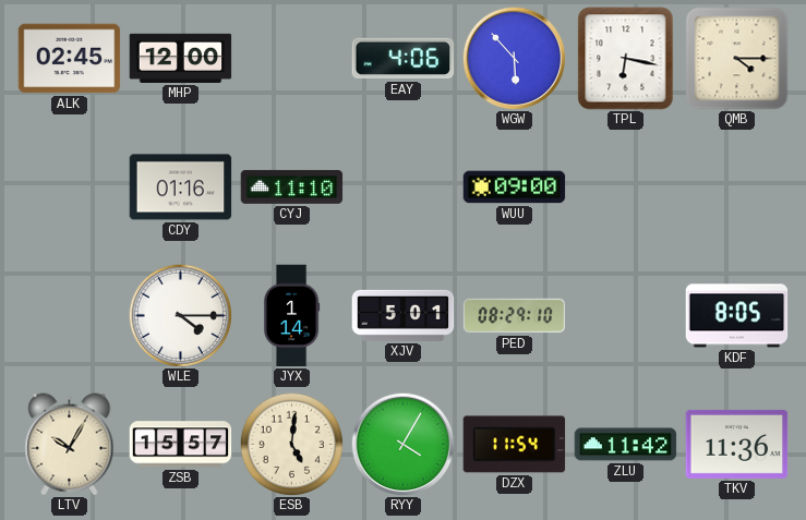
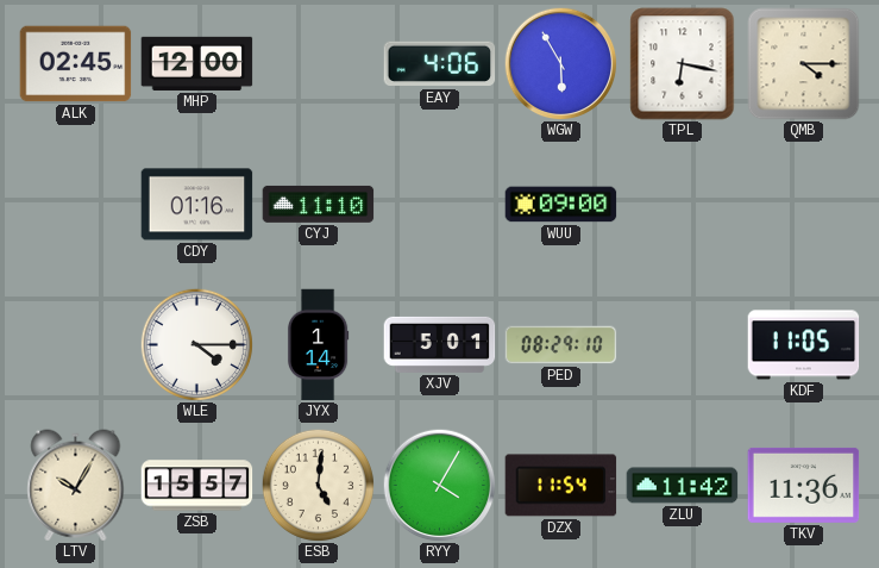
WGW: 5:53 -> 5:55
KDF: 8:05 -> 11:05
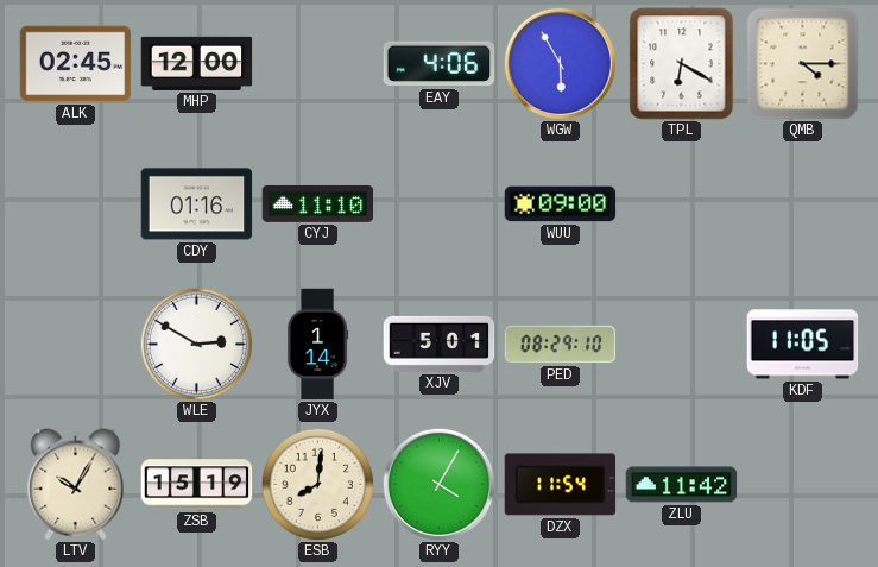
TPL: 6:17 -> 6:20
WLE: 4:15 -> 2:50
ZSB: 15:57 -> 15:19
ESB: 5:01 -> 8:01
TKV: 11:36 -> none
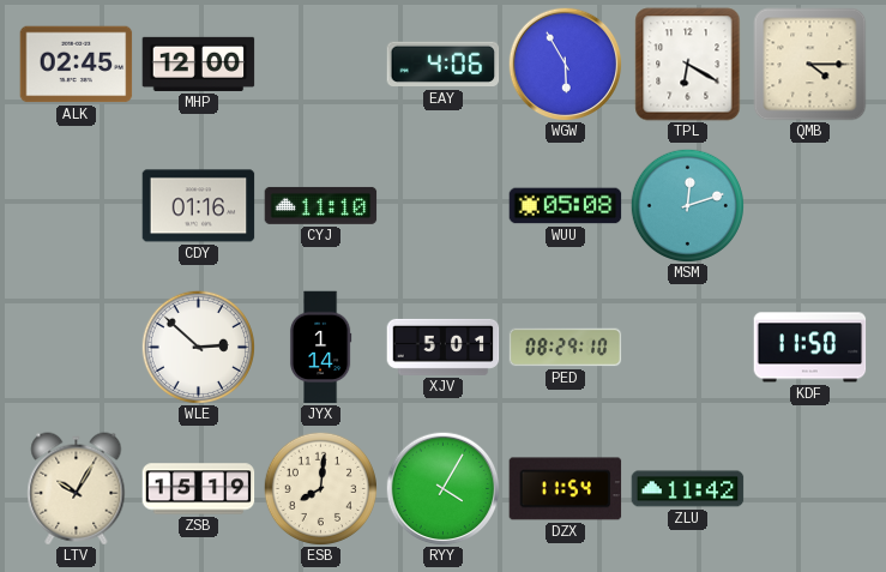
WUU: 09:00 -> 05:08
MSM: none -> 12:12
WLE: 2:50 -> 2:52
KDF: 11:05 -> 11:50
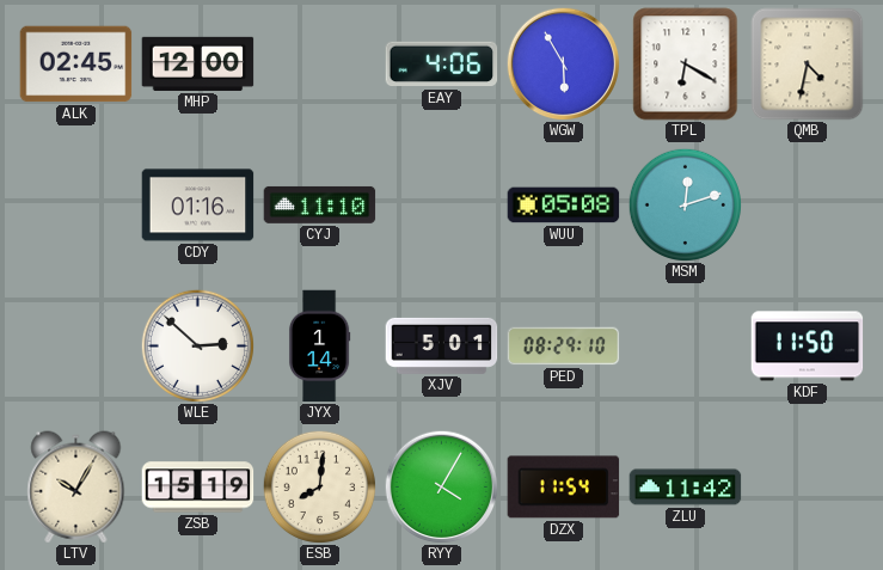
QMB: 4:15 -> 4:32
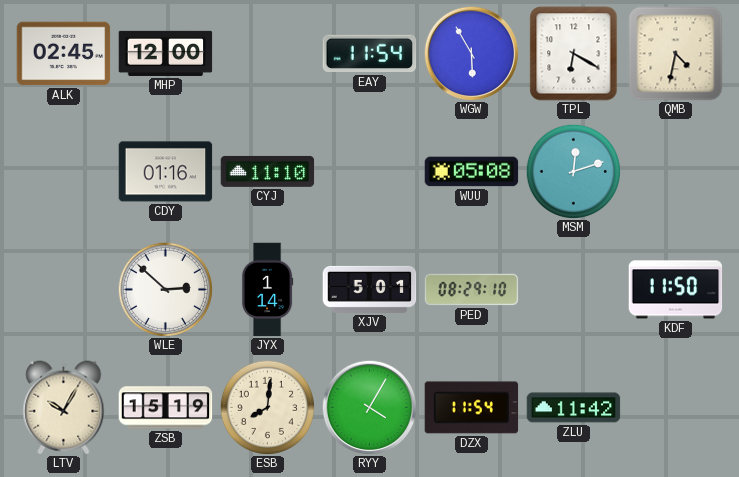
EAY: 4:06 -> 11:54
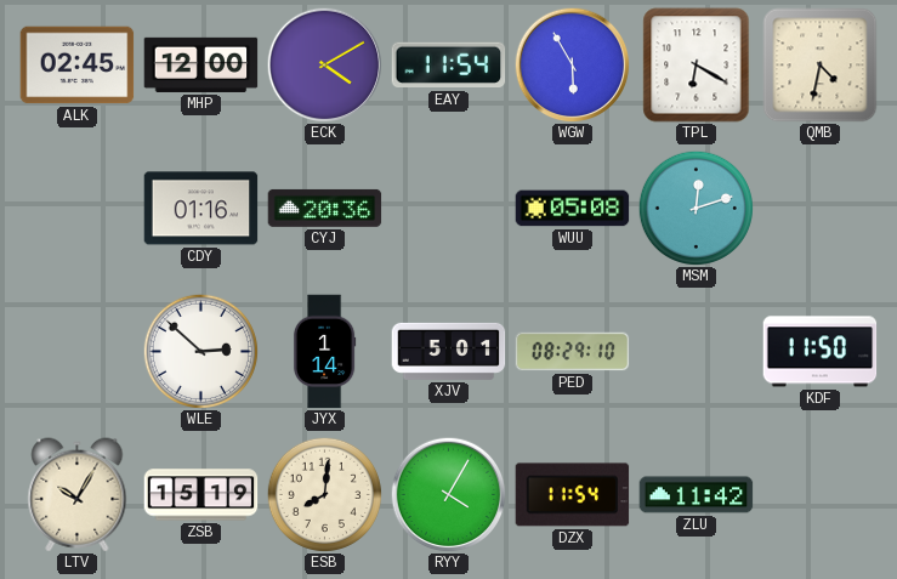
ECK: none -> 4:10
CYJ: 11:10 -> 20:36
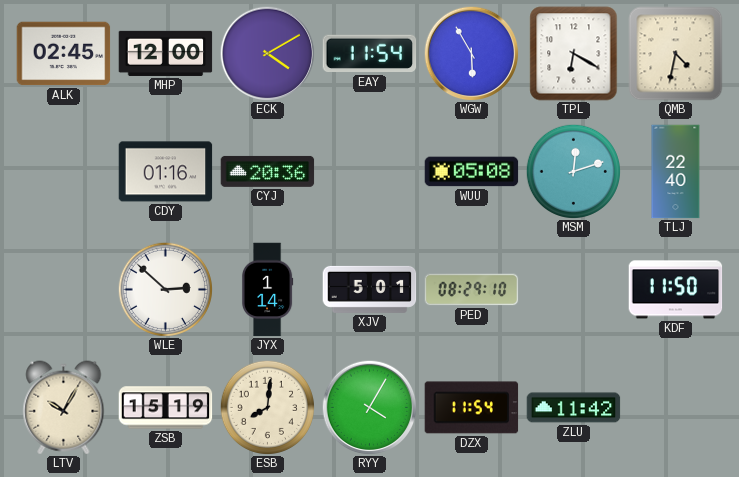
TLJ: none -> 22:40
